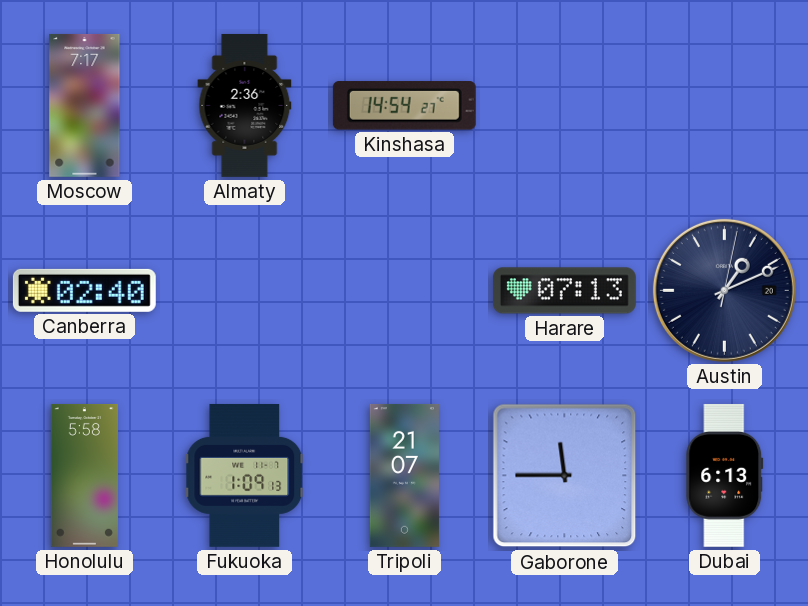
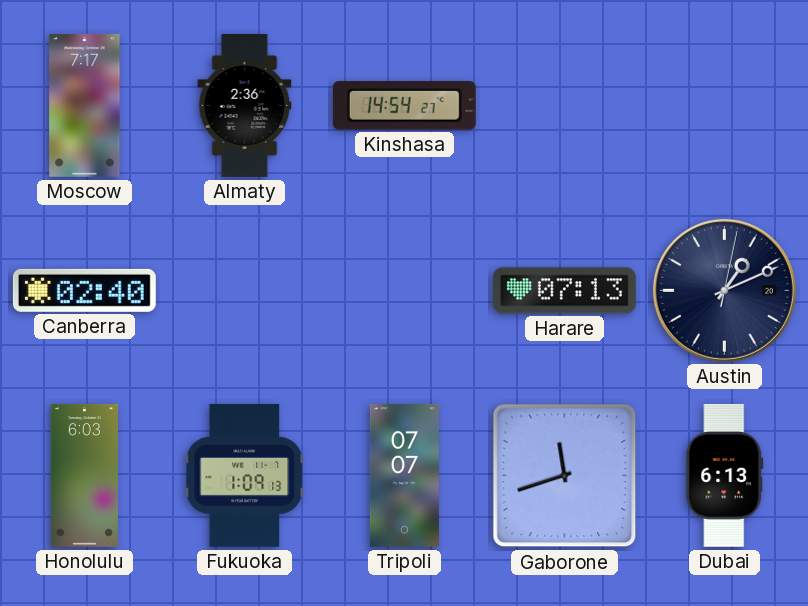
Honolulu: 5:58 -> 6:03
Tripoli: 21:07 -> 07:07
Gaborone: 11:45 -> 11:42
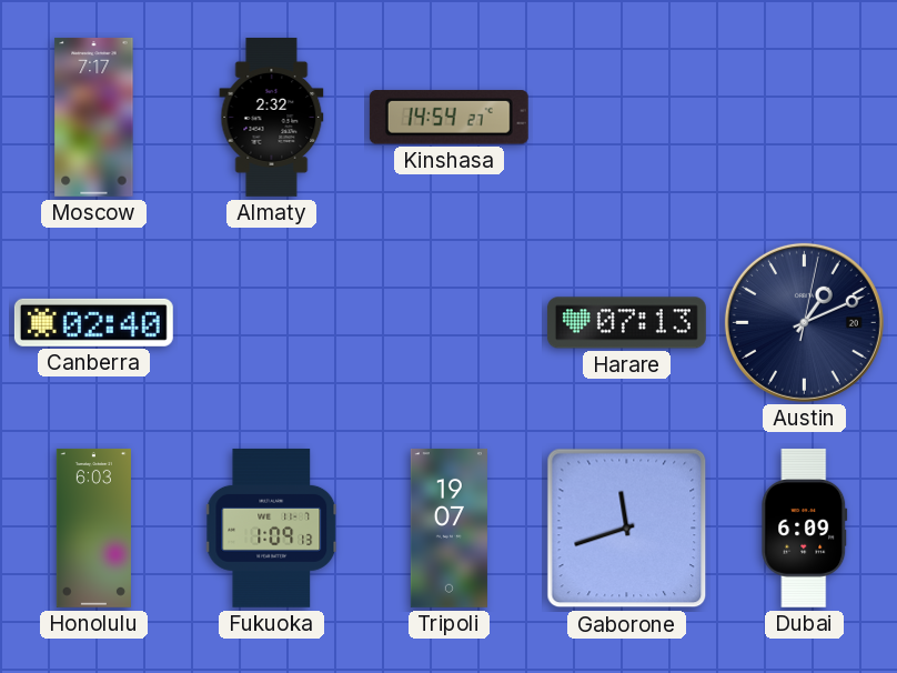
Almaty: 2:36 -> 2:32
Tripoli: 07:07 -> 19:07
Dubai: 6:13 -> 6:09
